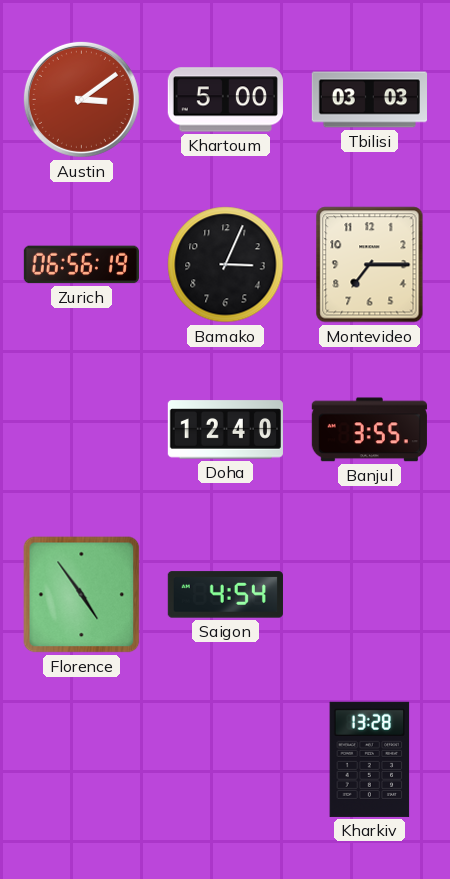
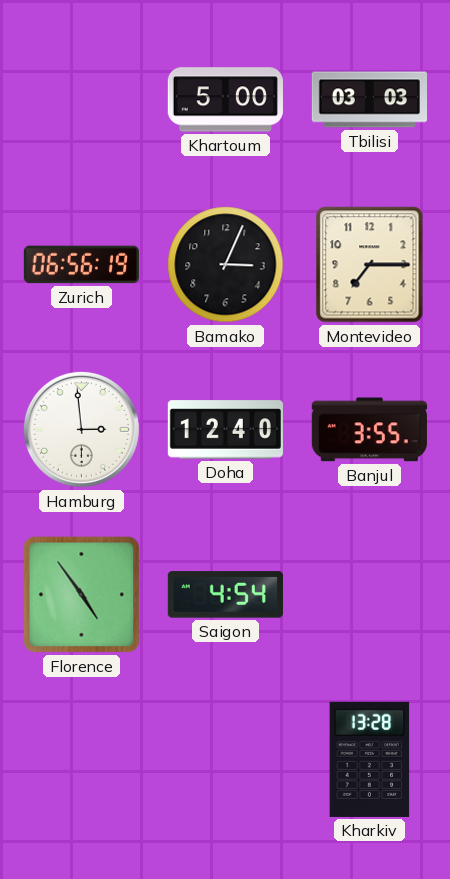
Austin: 3:09 -> none
Hamburg: none -> 2:59
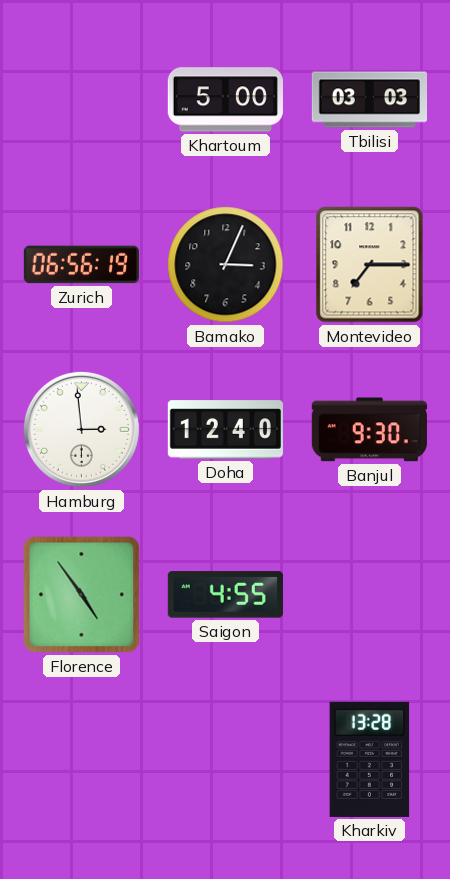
Banjul: 3:55 -> 9:30
Saigon: 4:54 -> 4:55
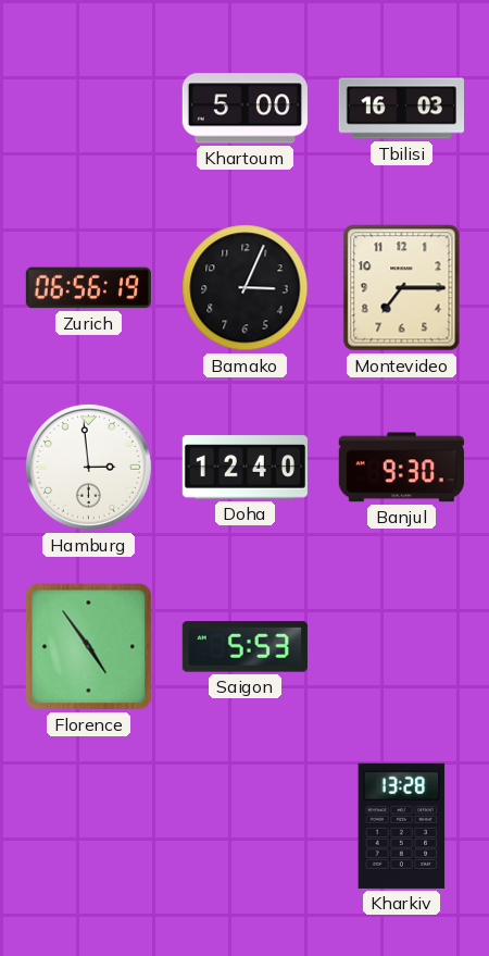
Tbilisi: 03:03 -> 16:03
Saigon: 4:55 -> 5:53
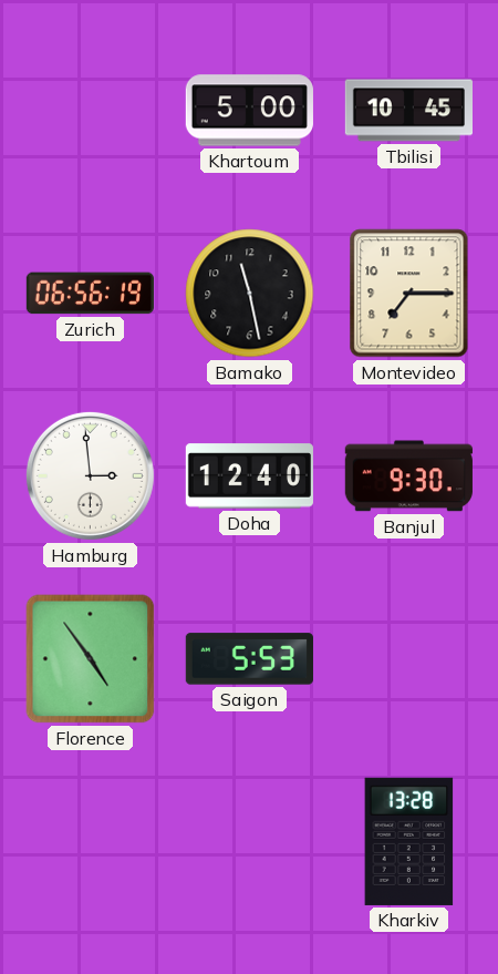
Tbilisi: 16:03 -> 10:45
Bamako: 3:04 -> 11:28
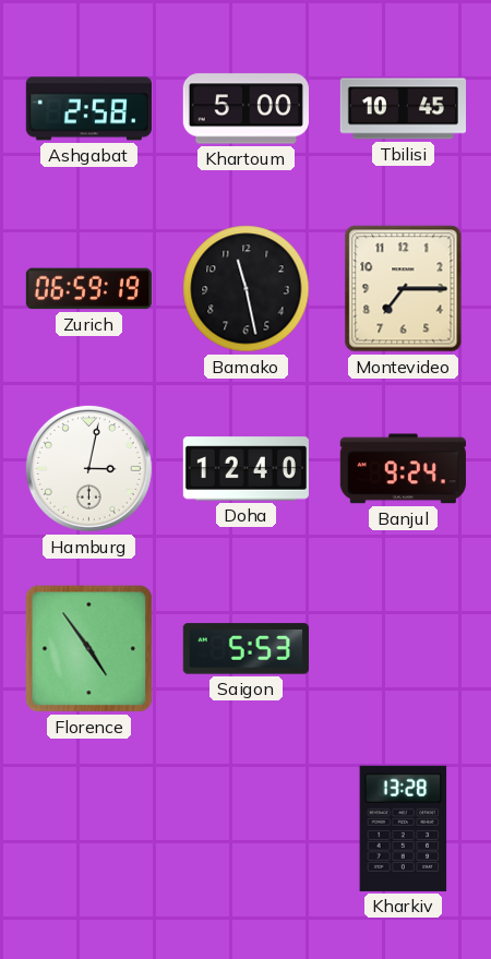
Ashgabat: none -> 2:58
Zurich: 06:56 -> 06:59
Hamburg: 2:59 -> 3:02
Banjul: 9:30 -> 9:24
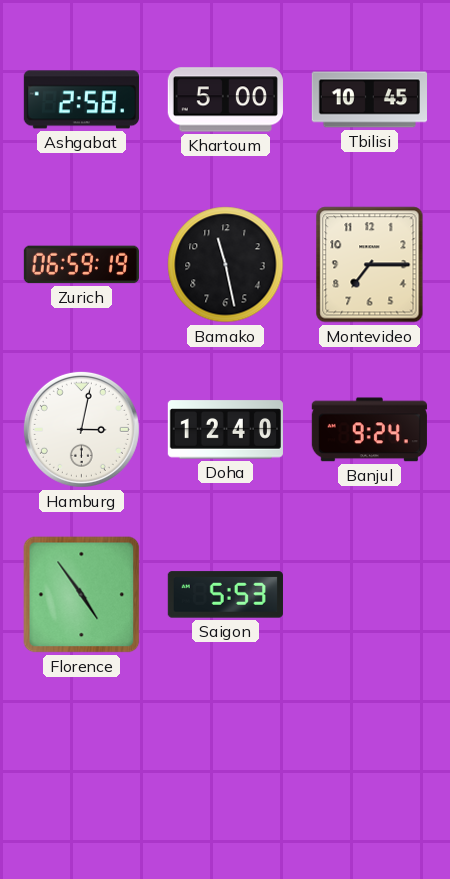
Kharkiv: 13:28 -> none
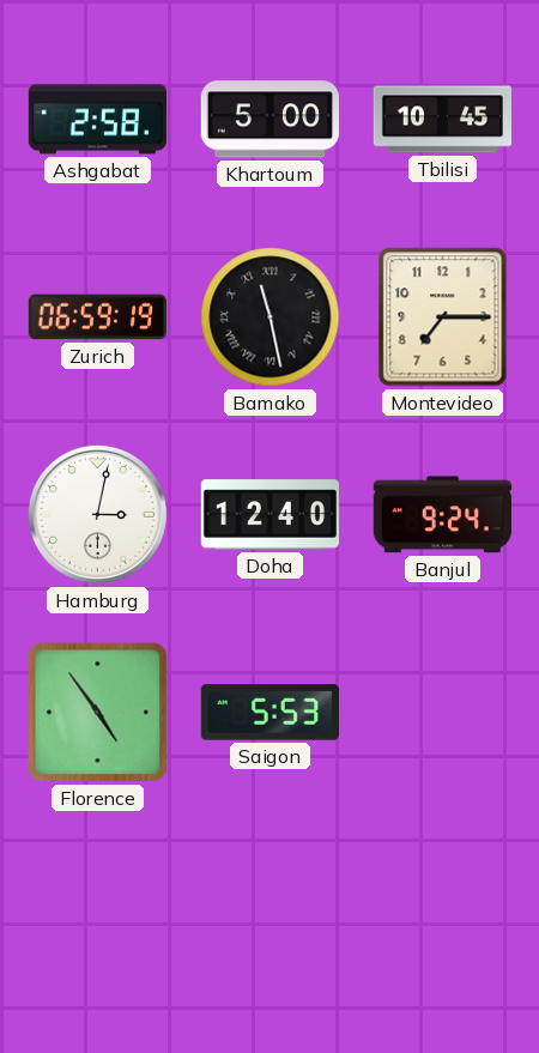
Bamako numerals: Arabic -> Roman
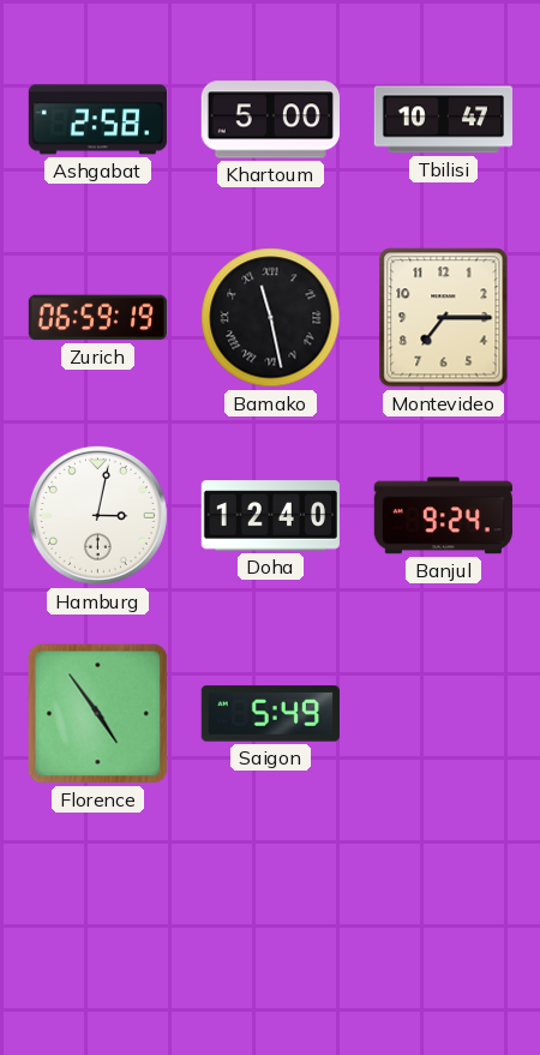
Tbilisi: 10:45 -> 10:47
Saigon: 5:53 -> 5:49
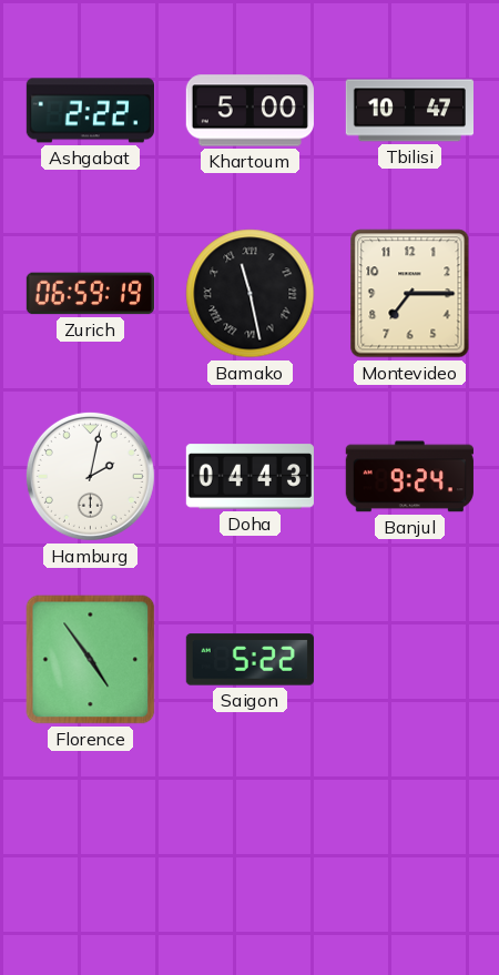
Ashgabat: 2:58 -> 2:22
Hamburg: 3:02 -> 2:02
Doha: 12:40 -> 04:43
Saigon: 5:49 -> 5:22
